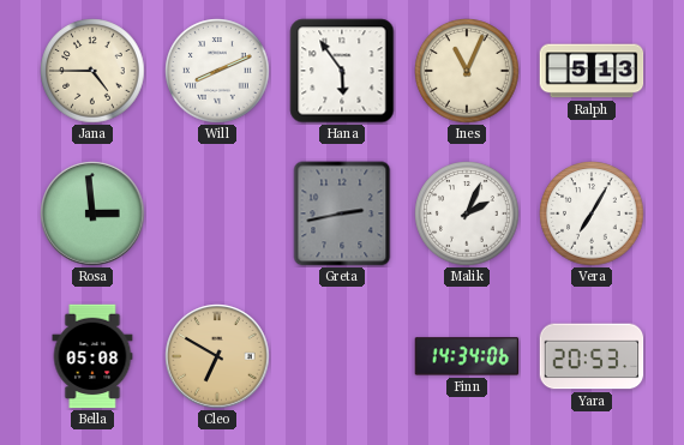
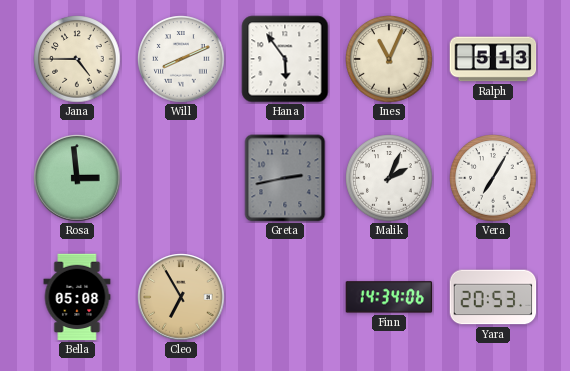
Cleo: 6:50 -> 6:55
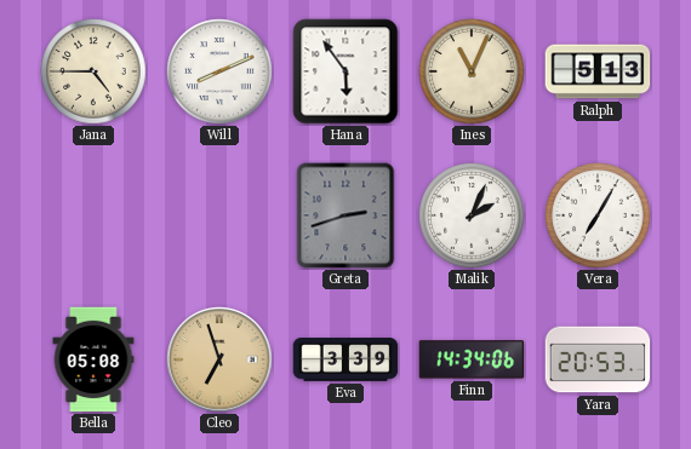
Rosa: 2:59 -> none
Greta: 2:43 -> 2:42
Cleo: 6:55 -> 6:57
Eva: none -> 3:39
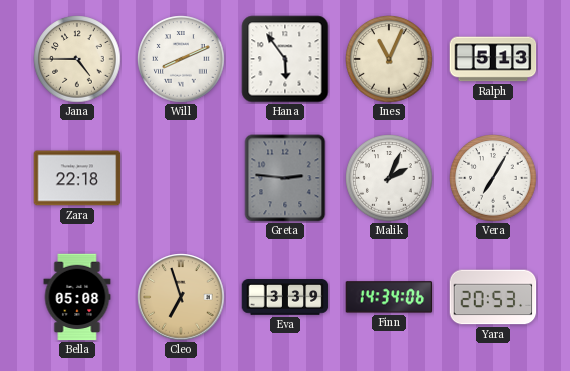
Zara: none -> 22:18
Greta: 2:42 -> 2:46
